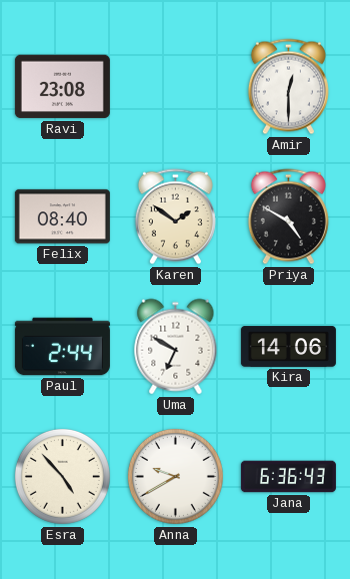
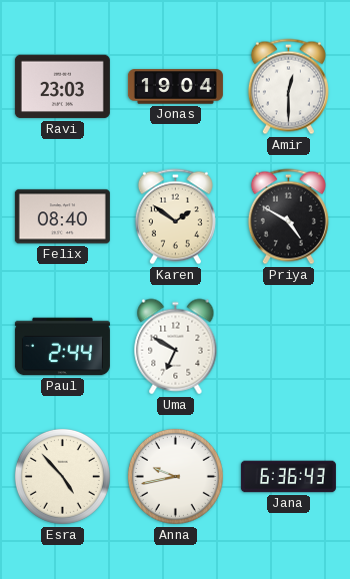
Ravi: 23:08 -> 23:03
Jonas: none -> 19:04
Kira: 14:06 -> none
Anna: 9:40 -> 9:43
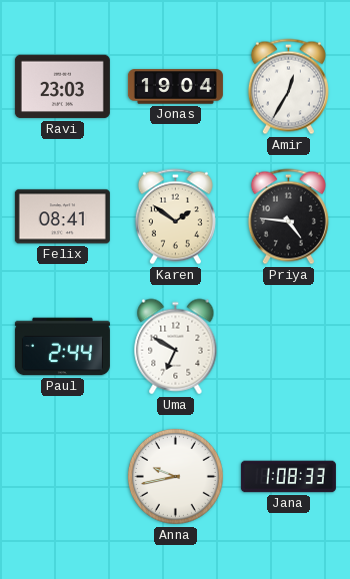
Amir: 12:30 -> 12:35
Felix: 08:40 -> 08:41
Priya: 4:50 -> 4:46
Esra: 4:53 -> none
Jana: 6:36 -> 1:08
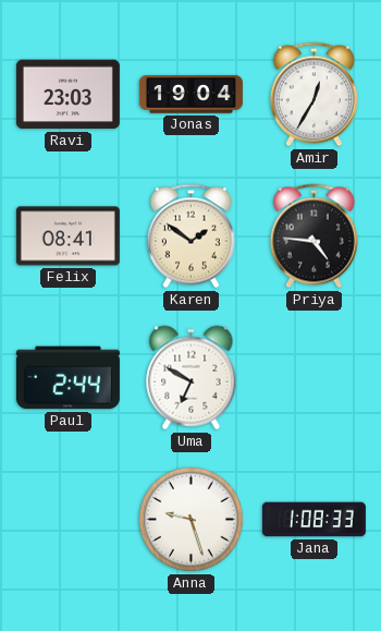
Anna: 9:43 -> 9:27
